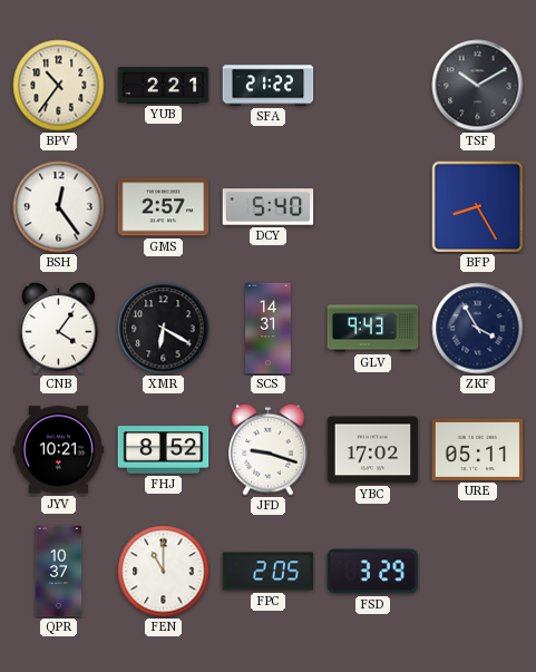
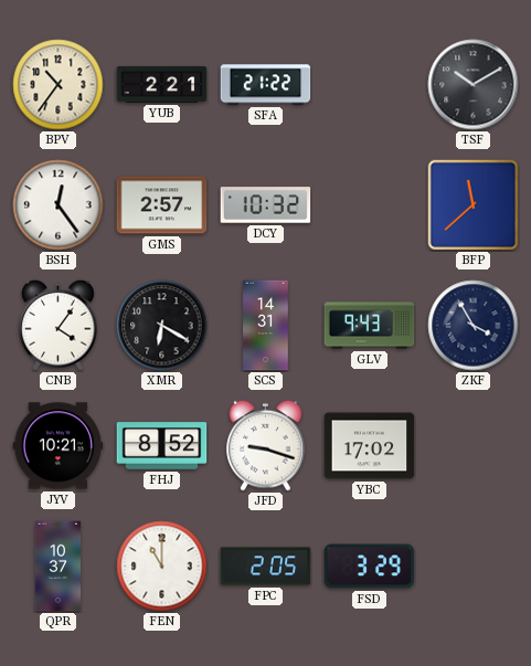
DCY: 5:40 -> 10:32
BFP: 8:25 -> 11:38
URE: 05:11 -> none
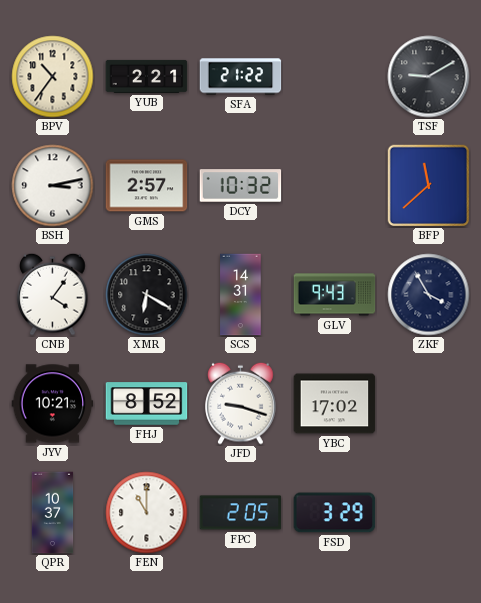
TSF: 10:10 -> 9:10
BSH: 12:24 -> 3:13
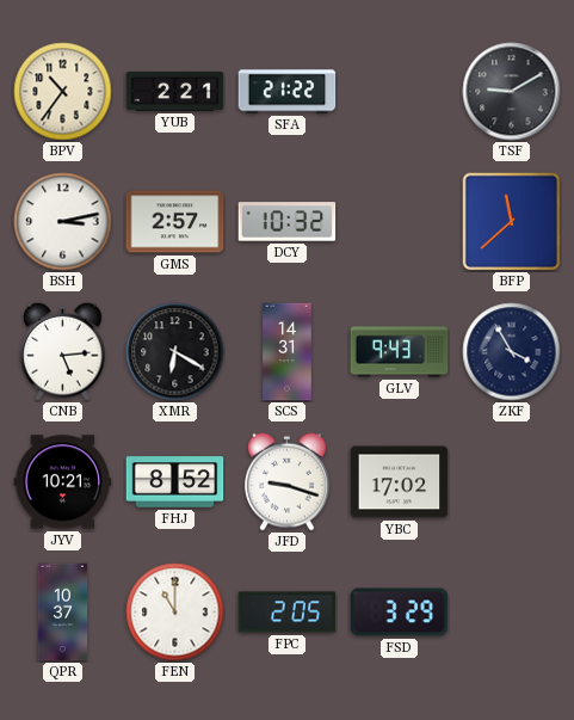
CNB: 4:06 -> 5:14
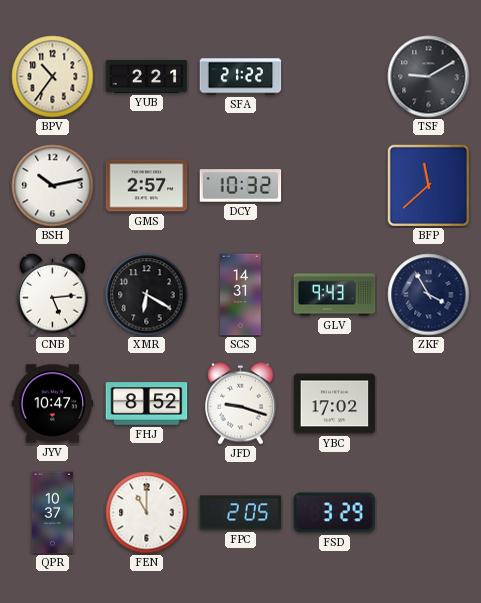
BSH: 3:13 -> 10:13
JYV: 10:21 -> 10:47
